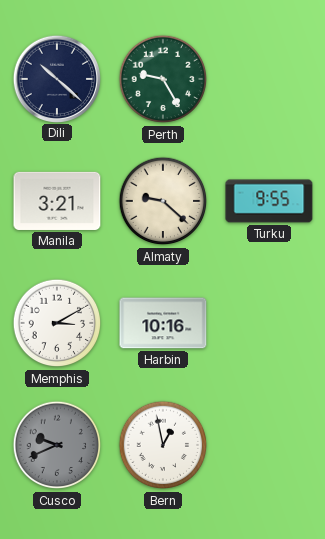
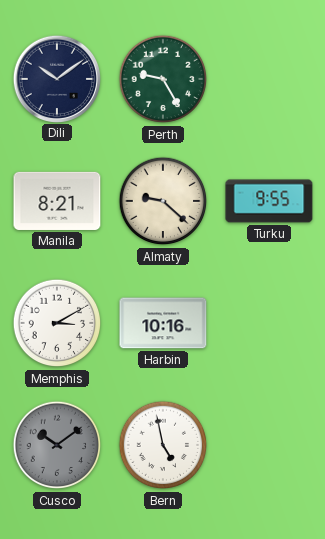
Dili: 10:22 -> 10:09
Manila: 3:21 -> 8:21
Cusco: 9:41 -> 10:09
Bern: 12:58 -> 4:58
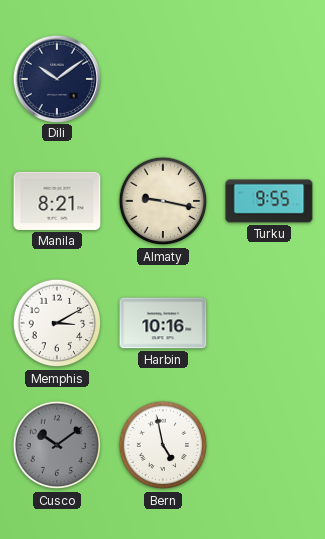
Perth: 9:25 -> none
Almaty: 9:22 -> 9:17
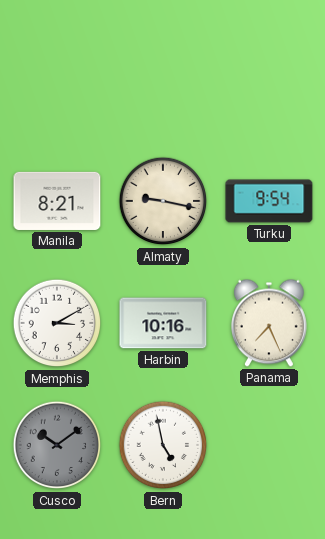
Dili: 10:09 -> none
Turku: 9:55 -> 9:54
Panama: none -> 7:26
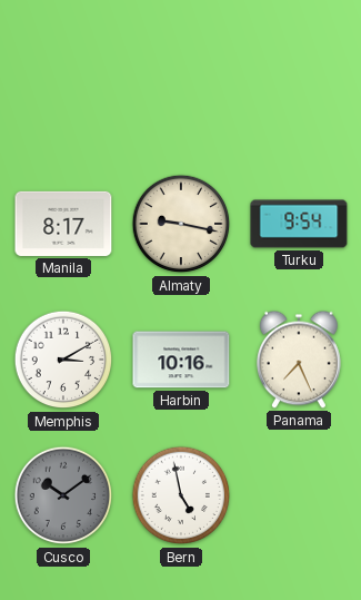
Manila: 8:21 -> 8:17
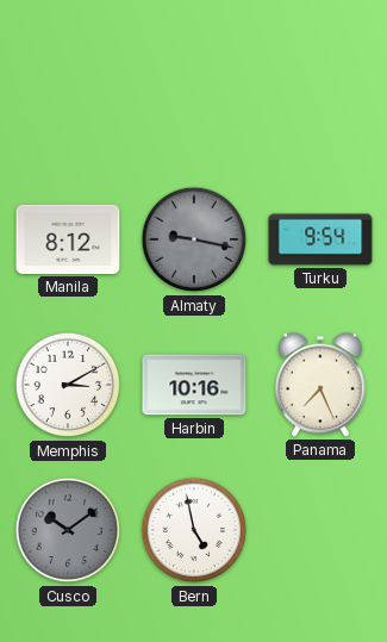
Manila: 8:17 -> 8:12
Almaty dial: cream -> grey
